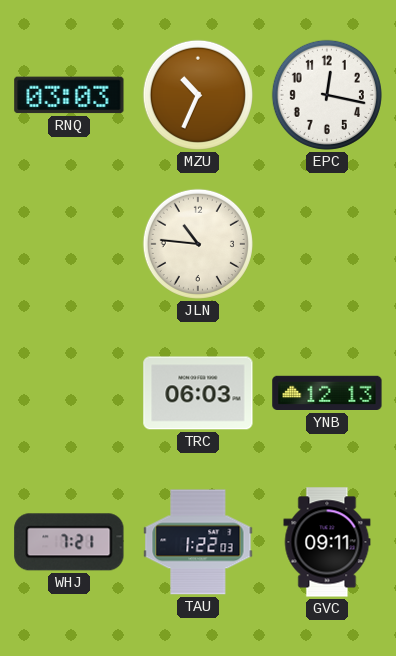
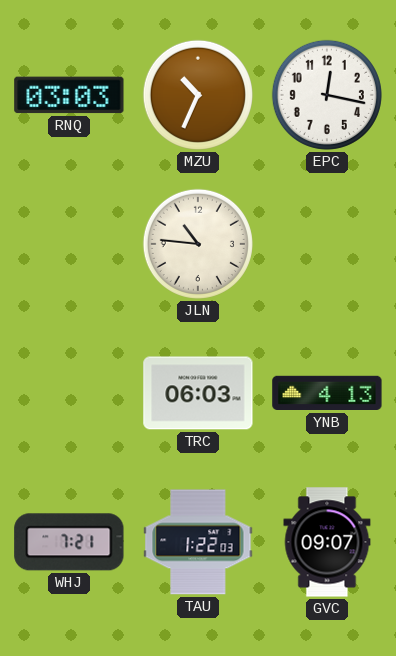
YNB: 12:13 -> 4:13
GVC: 09:11 -> 09:07
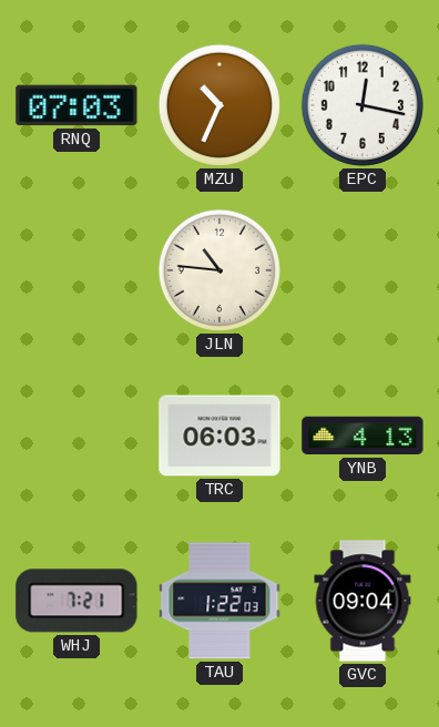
RNQ: 03:03 -> 07:03
GVC: 09:07 -> 09:04
